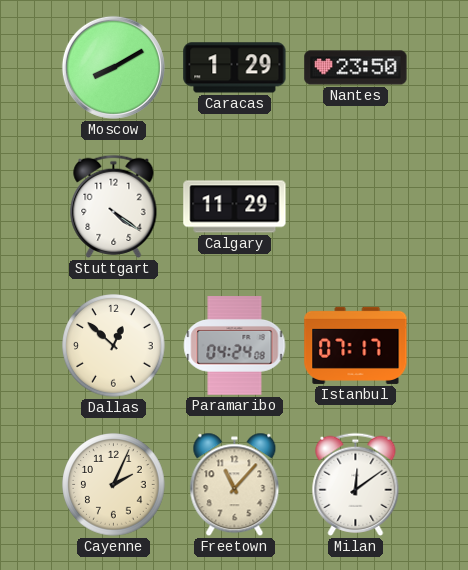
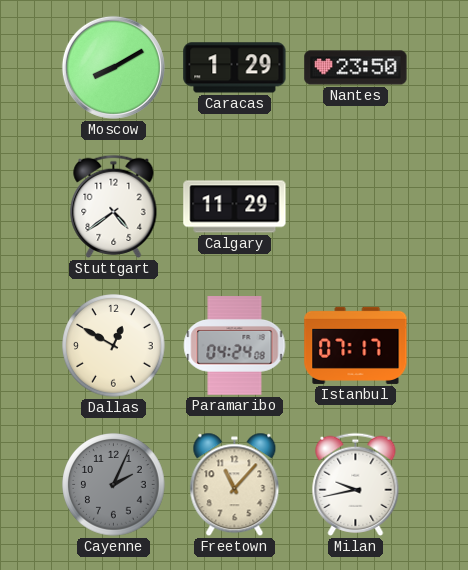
Stuttgart: 4:21 -> 4:39
Dallas: 12:52 -> 12:50
Cayenne dial: cream -> grey
Milan: 12:09 -> 9:43
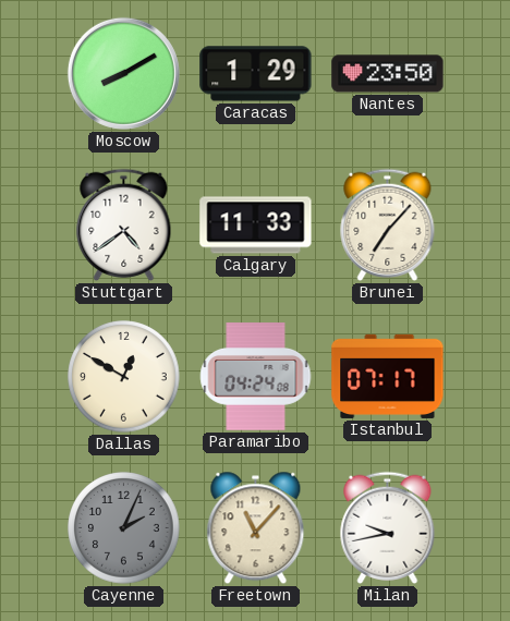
Calgary: 11:29 -> 11:33
Brunei: none -> 7:07
